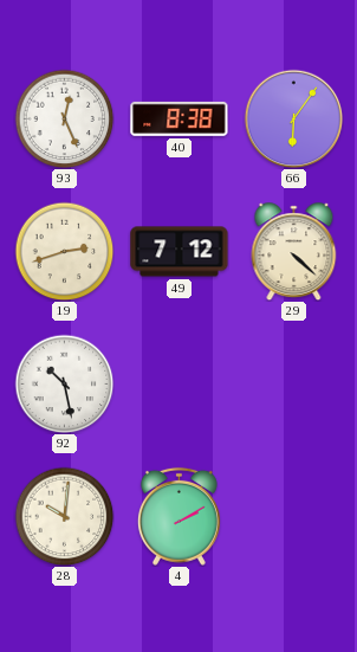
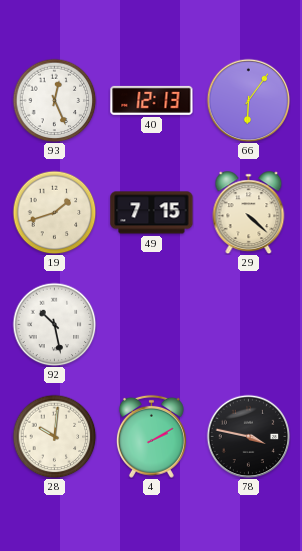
40: 8:38 -> 12:13
19: 2:42 -> 1:42
49: 7:12 -> 7:15
78: none -> 3:47
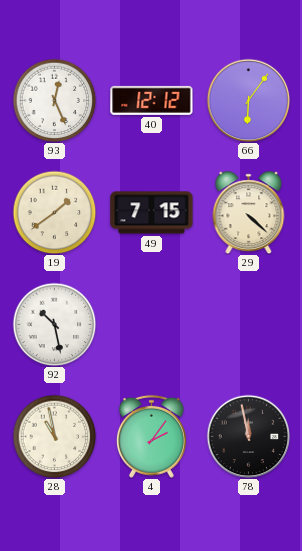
40: 12:13 -> 12:12
19: 1:42 -> 1:39
28: 10:01 -> 10:58
4: 2:10 -> 2:06
78: 3:47 -> 11:58
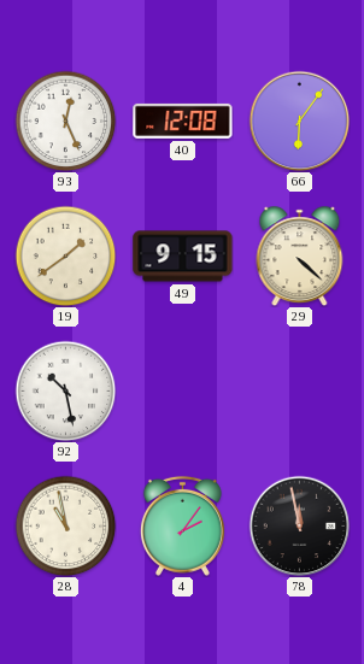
40: 12:12 -> 12:08
49: 7:15 -> 9:15
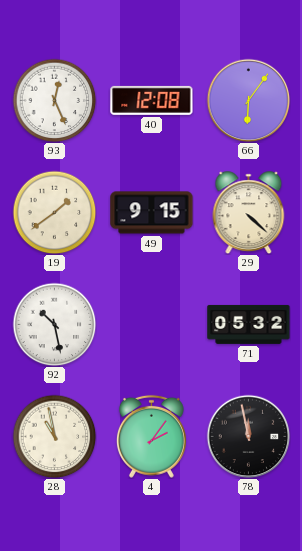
71: none -> 05:32
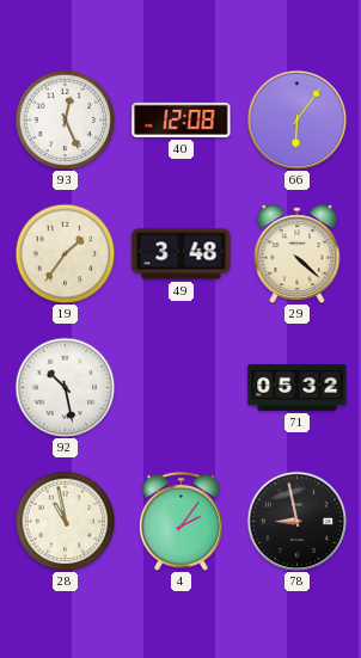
19: 1:39 -> 1:36
49: 9:15 -> 3:48
78: 11:58 -> 8:58
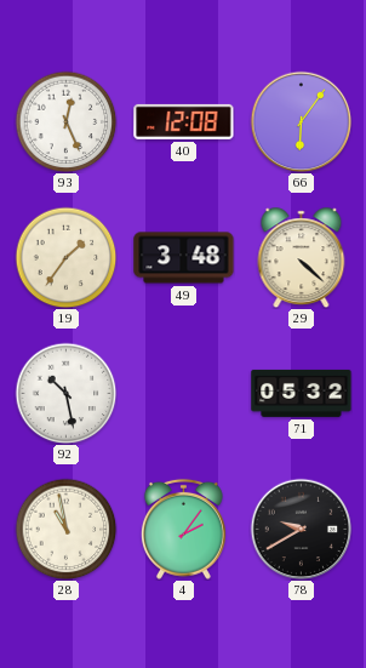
78: 8:58 -> 9:40
